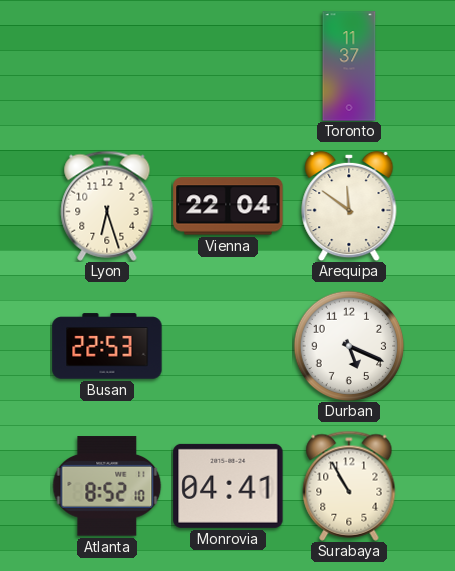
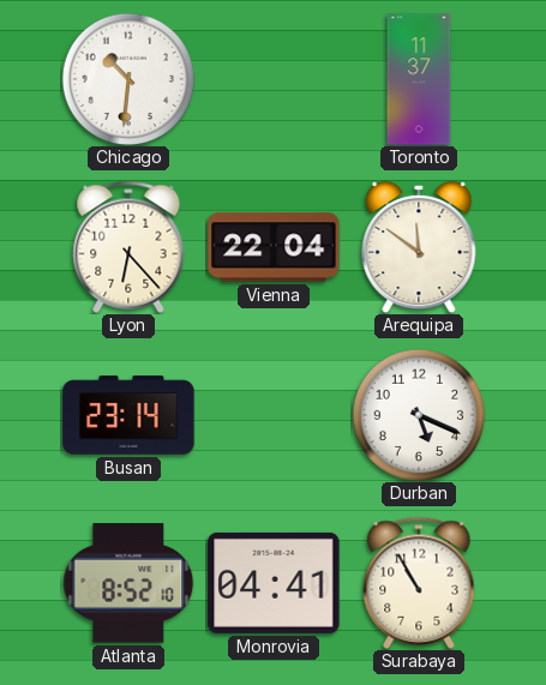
Chicago: none -> 10:31
Lyon: 6:27 -> 6:23
Busan: 22:53 -> 23:14
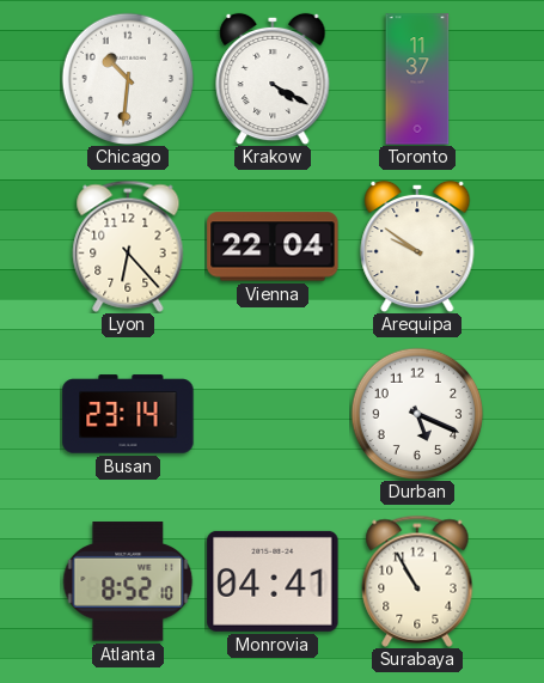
Krakow: none -> 4:20
Arequipa: 11:51 -> 9:51
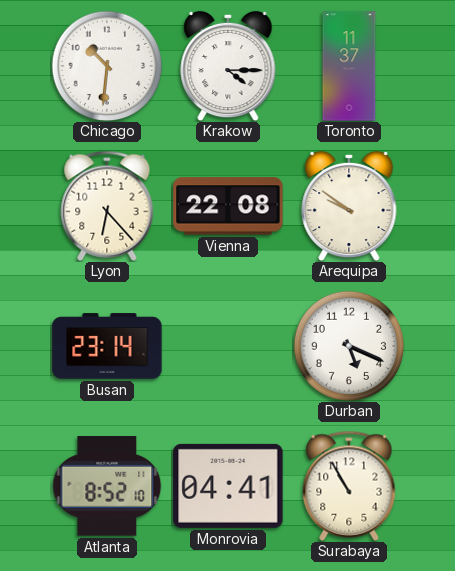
Krakow: 4:20 -> 4:15
Vienna: 22:04 -> 22:08
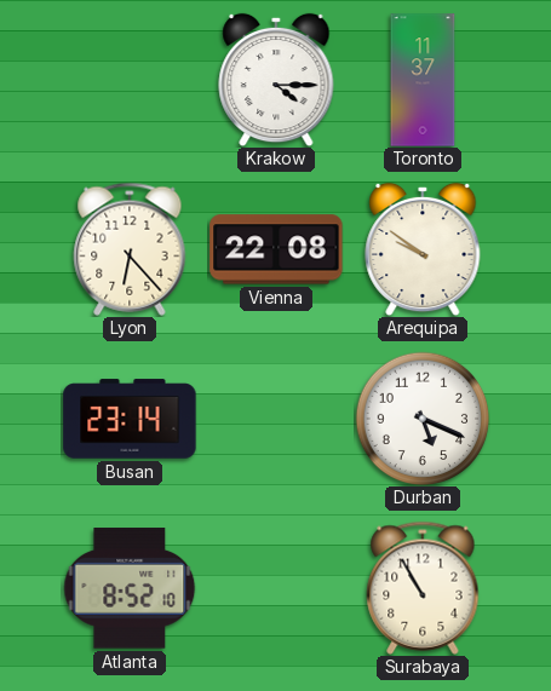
Chicago: 10:31 -> none
Monrovia: 04:41 -> none
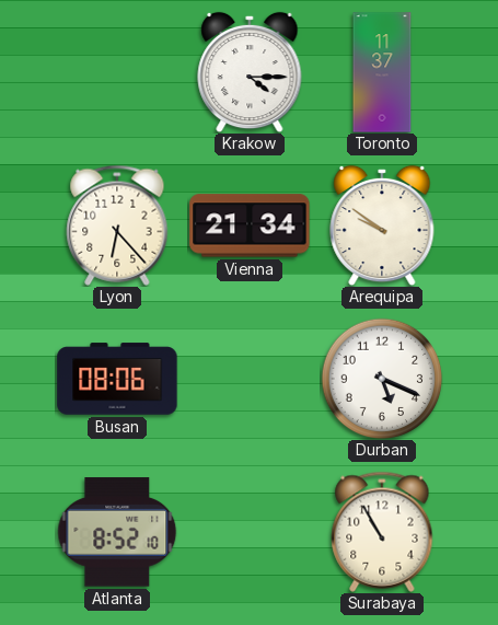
Vienna: 22:08 -> 21:34
Busan: 23:14 -> 08:06
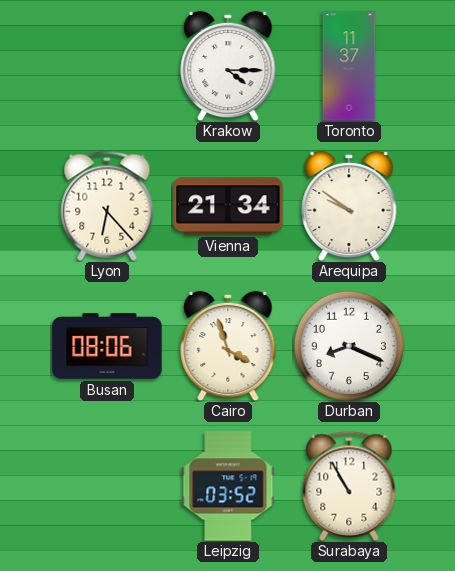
Cairo: none -> 3:57
Durban: 5:19 -> 8:19
Atlanta: 8:52 -> none
Leipzig: none -> 03:52
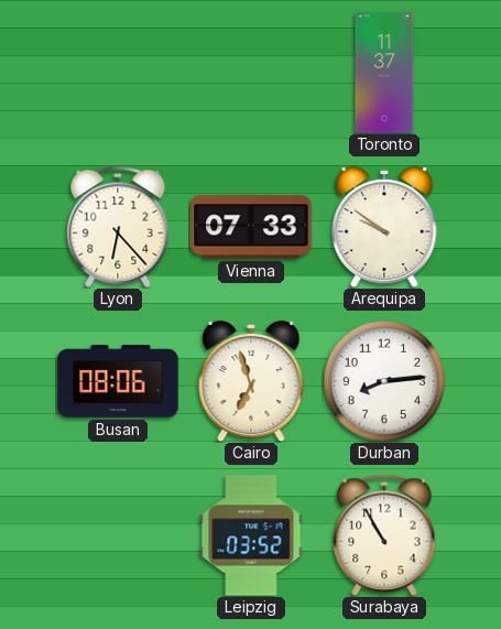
Krakow: 4:15 -> none
Vienna: 21:34 -> 07:33
Cairo: 3:57 -> 6:57
Durban: 8:19 -> 8:14
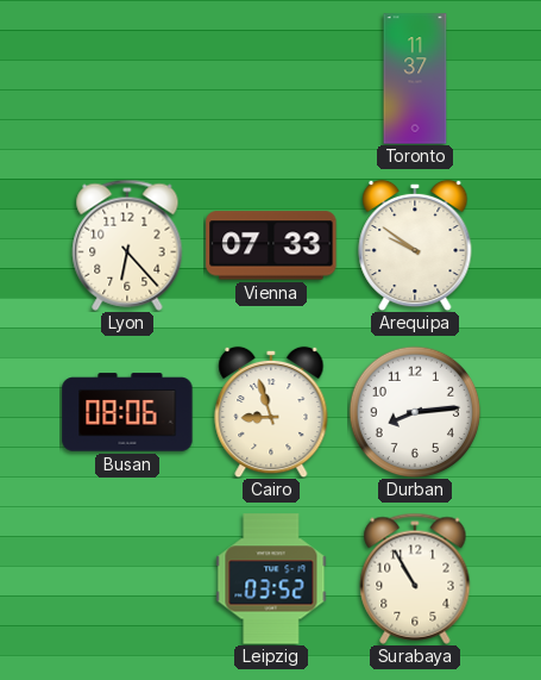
Cairo: 6:57 -> 8:57
